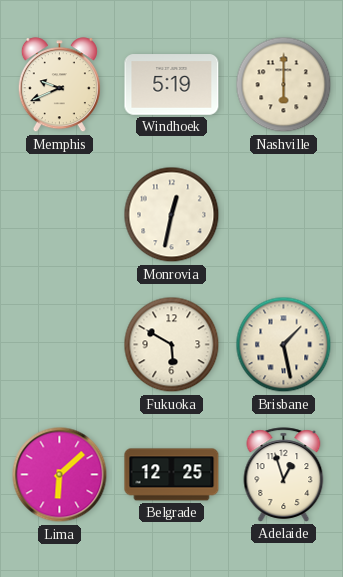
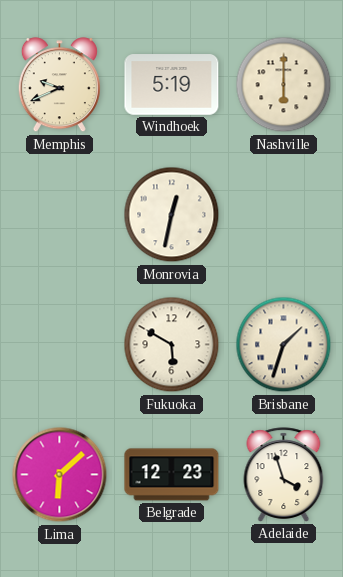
Brisbane: 1:28 -> 1:33
Belgrade: 12:25 -> 12:23
Adelaide: 12:57 -> 3:57
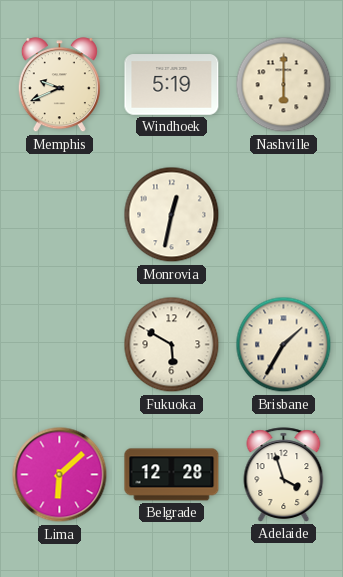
Brisbane: 1:33 -> 1:35
Belgrade: 12:23 -> 12:28
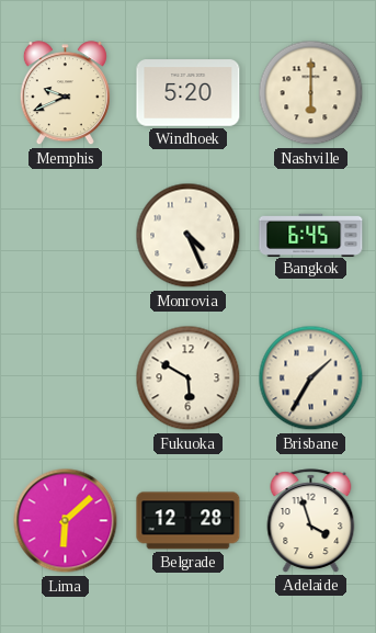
Windhoek: 5:19 -> 5:20
Monrovia: 12:32 -> 4:26
Bangkok: none -> 6:45
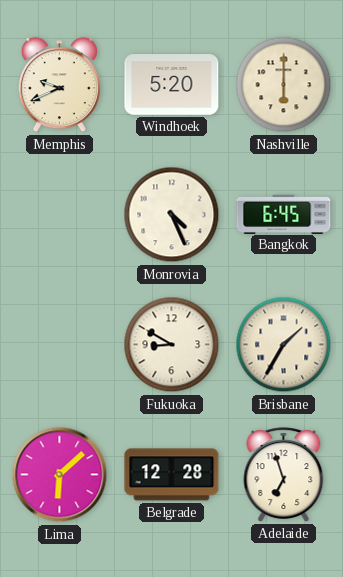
Fukuoka: 5:50 -> 8:50
Adelaide: 3:57 -> 6:57
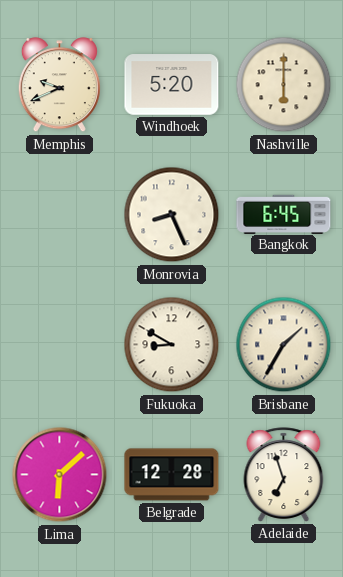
Monrovia: 4:26 -> 8:26
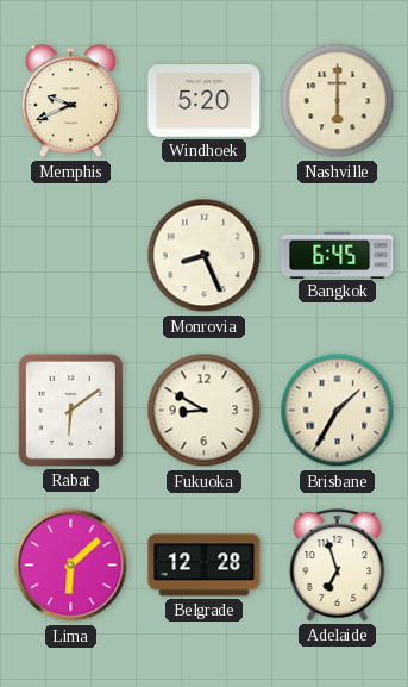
Rabat: none -> 6:09
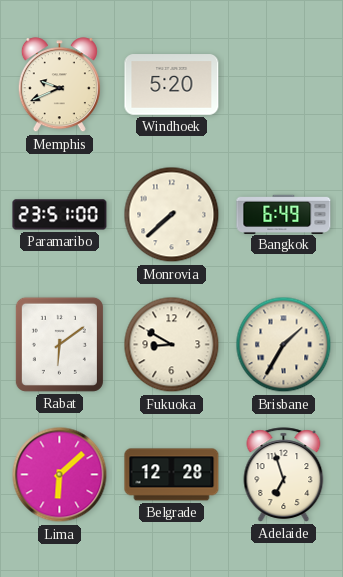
Nashville: 6:00 -> none
Paramaribo: none -> 23:51
Monrovia: 8:26 -> 7:38
Bangkok: 6:45 -> 6:49
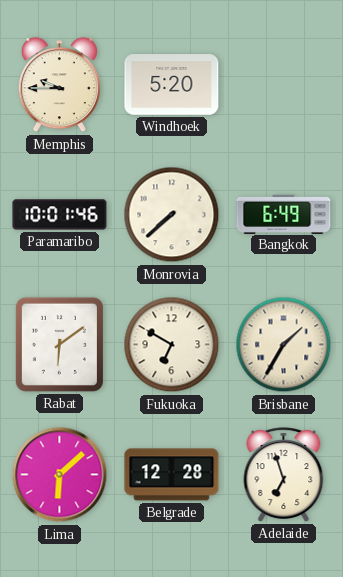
Memphis: 9:41 -> 9:45
Paramaribo: 23:51 -> 10:01
Fukuoka: 8:50 -> 6:50
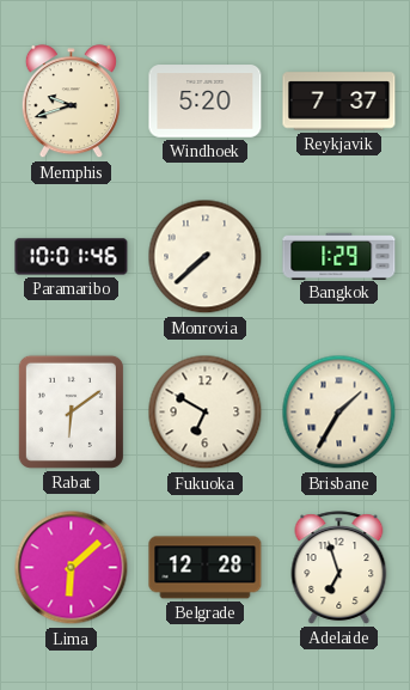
Memphis: 9:45 -> 9:42
Reykjavik: none -> 7:37
Bangkok: 6:49 -> 1:29
